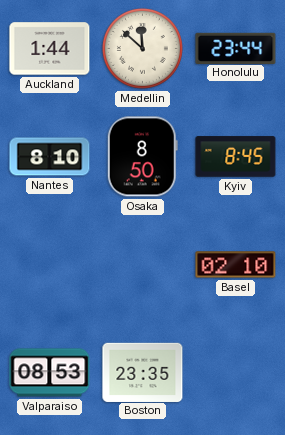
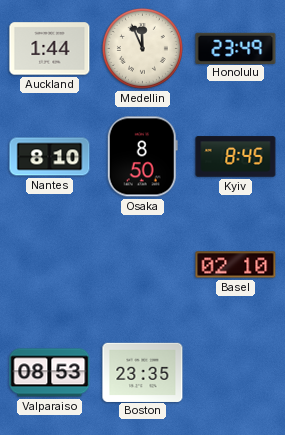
Medellin: 11:52 -> 11:56
Honolulu: 23:44 -> 23:49
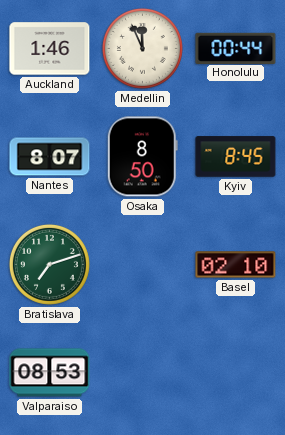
Auckland: 1:44 -> 1:46
Honolulu: 23:49 -> 00:44
Nantes: 8:10 -> 8:07
Bratislava: none -> 7:12
Boston: 23:35 -> none
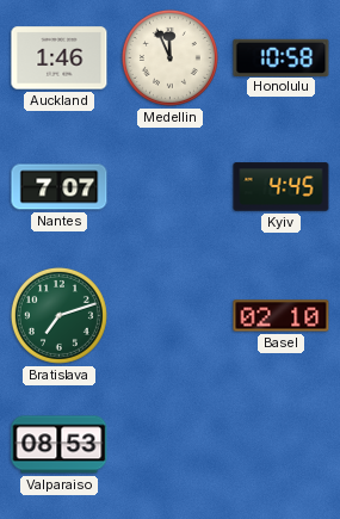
Honolulu: 00:44 -> 10:58
Nantes: 8:07 -> 7:07
Osaka: 8:50 -> none
Kyiv: 8:45 -> 4:45
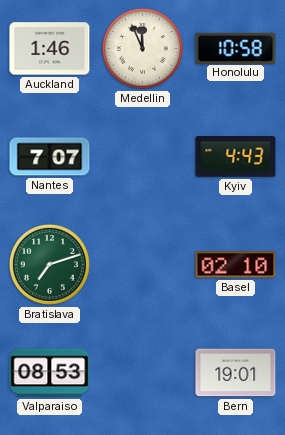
Kyiv: 4:45 -> 4:43
Bern: none -> 19:01
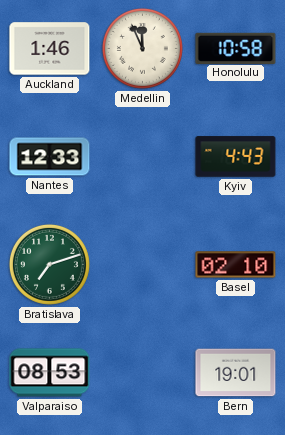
Nantes: 7:07 -> 12:33
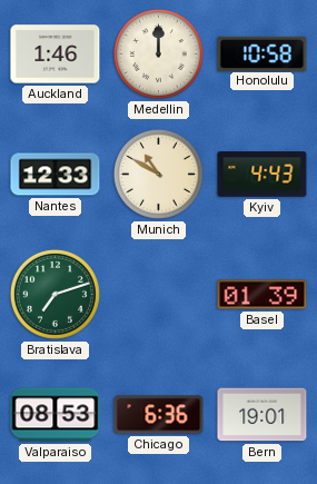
Medellin: 11:56 -> 12:00
Munich: none -> 10:50
Basel: 02:10 -> 01:39
Chicago: none -> 6:36
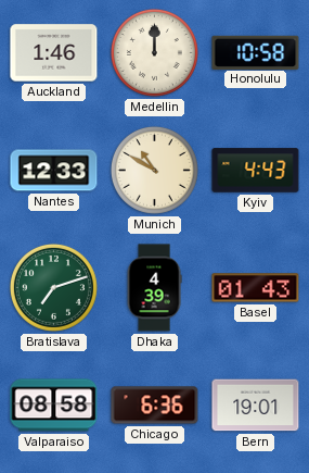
Dhaka: none -> 4:39
Basel: 01:39 -> 01:43
Valparaiso: 08:53 -> 08:58
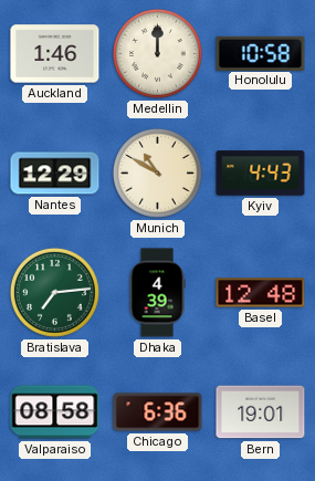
Nantes: 12:33 -> 12:29
Bratislava: 7:12 -> 7:14
Basel: 01:43 -> 12:48
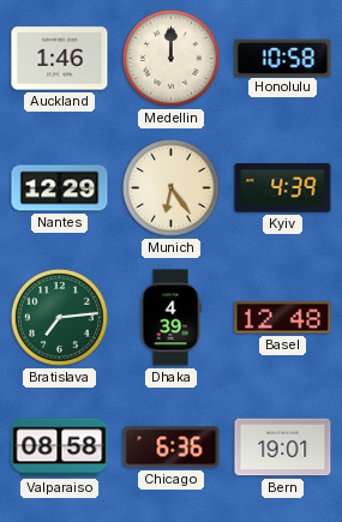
Munich: 10:50 -> 6:24
Kyiv: 4:43 -> 4:39
